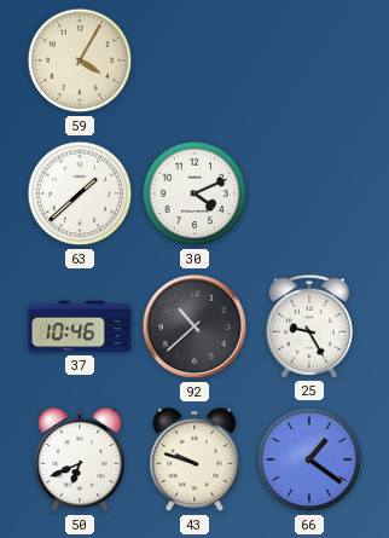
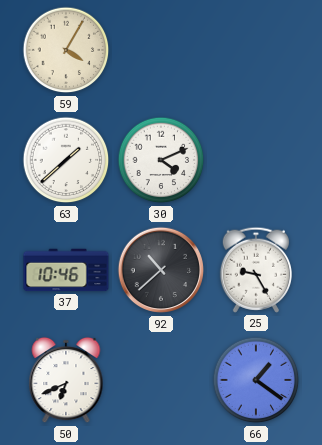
43: 9:48 -> none
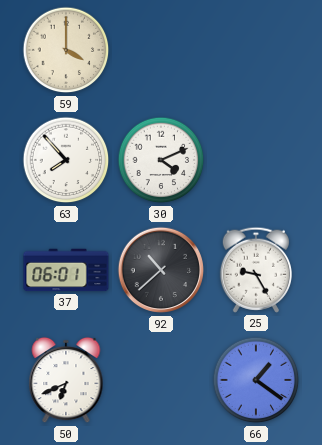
59: 4:05 -> 4:00
63: 1:38 -> 7:53
37: 10:46 -> 06:01
